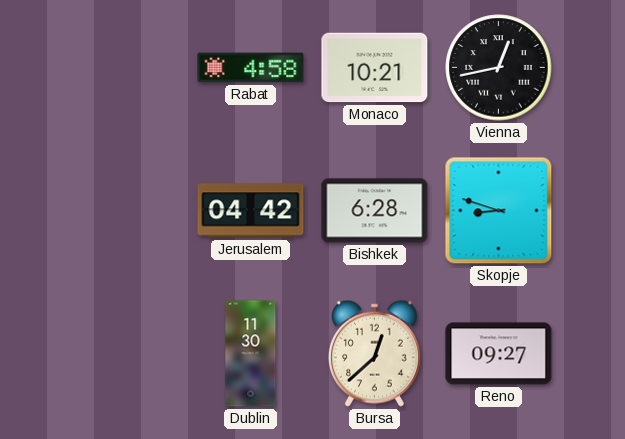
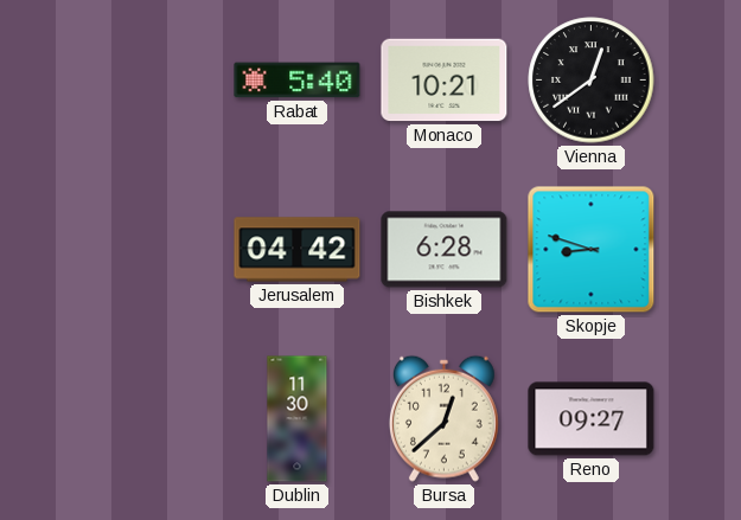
Rabat: 4:58 -> 5:40
Vienna: 12:43 -> 12:39
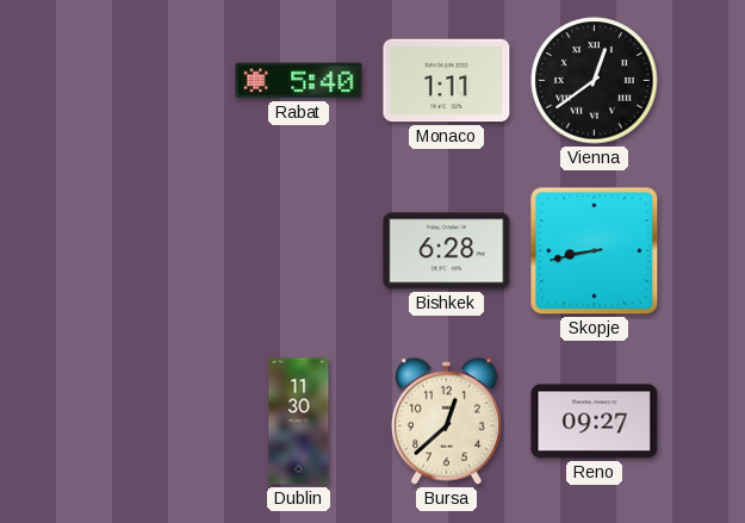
Monaco: 10:21 -> 1:11
Jerusalem: 04:42 -> none
Skopje: 8:48 -> 8:43
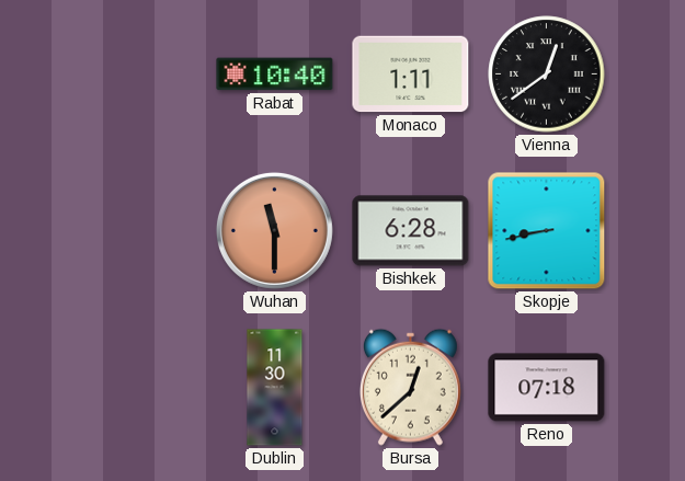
Rabat: 5:40 -> 10:40
Wuhan: none -> 11:30
Reno: 09:27 -> 07:18
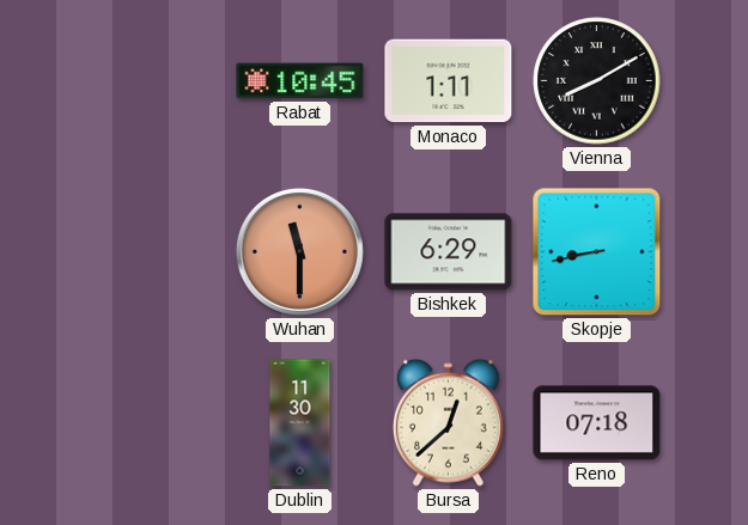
Rabat: 10:40 -> 10:45
Vienna: 12:39 -> 8:10
Bishkek: 6:28 -> 6:29
